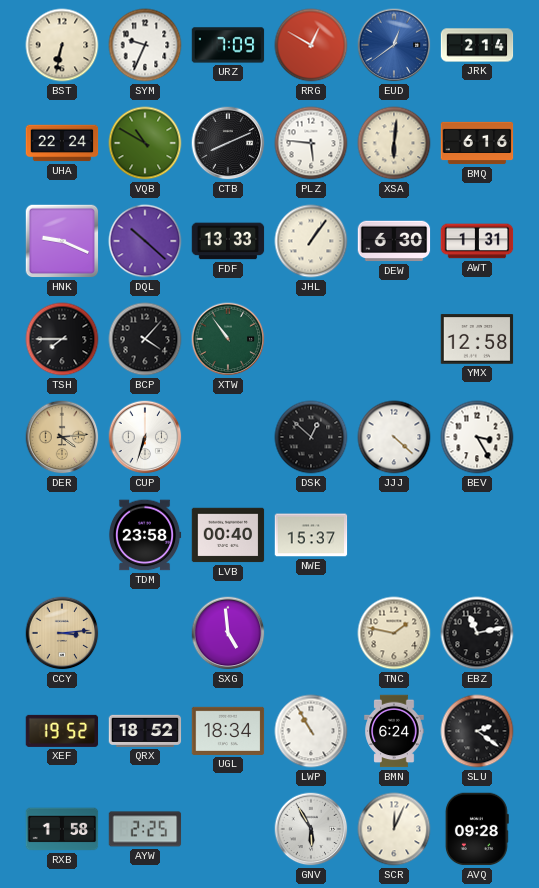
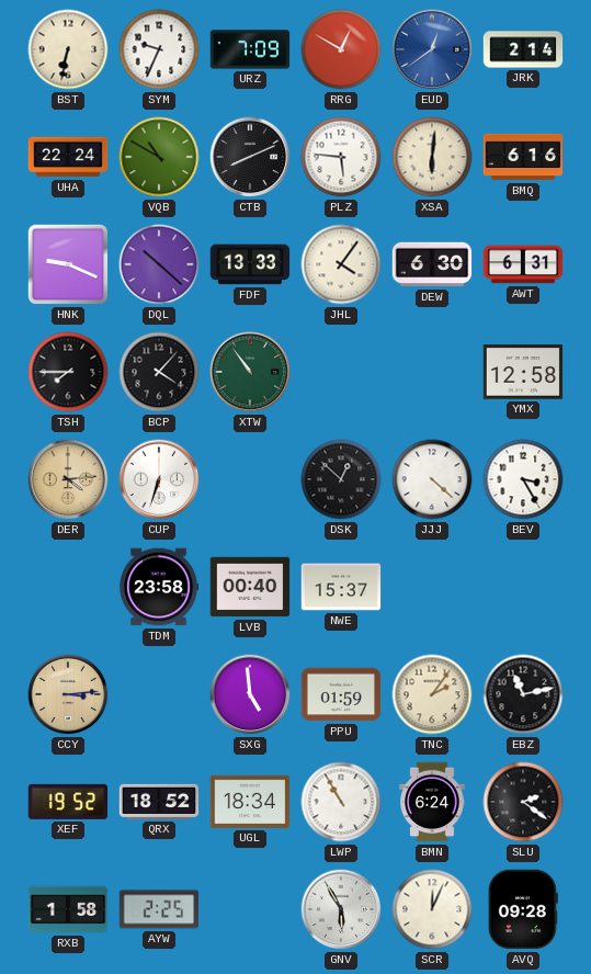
JHL: 1:06 -> 4:06
AWT: 1:31 -> 6:31
PPU: none -> 01:59
TNC: 1:47 -> 2:06
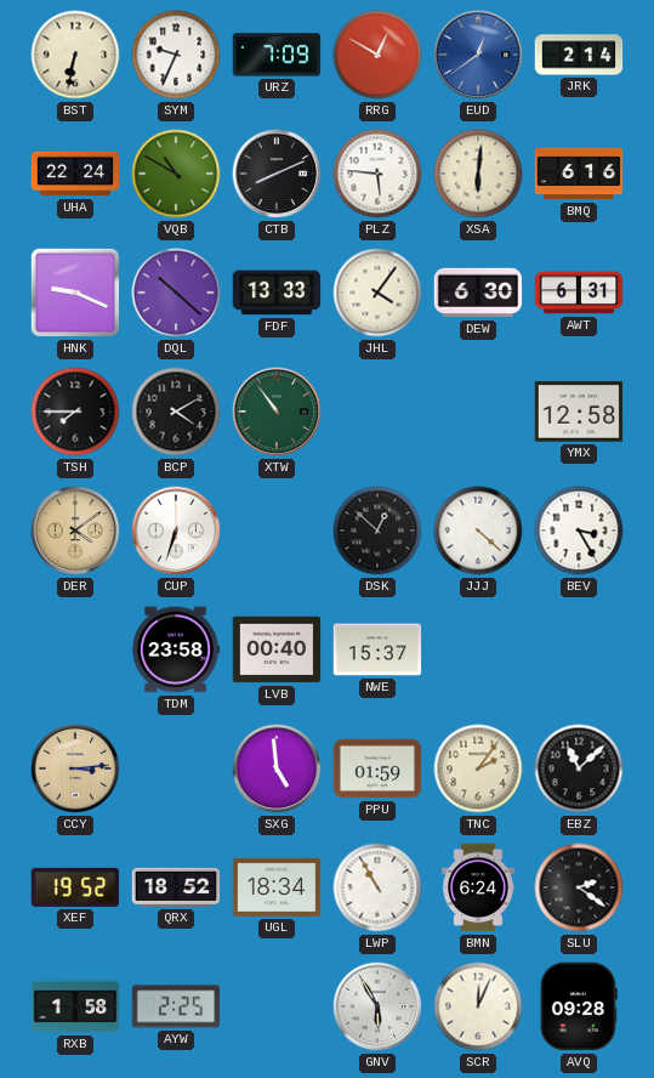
BCP: 4:07 -> 4:10
DER: 4:14 -> 4:09
EBZ: 11:13 -> 11:08
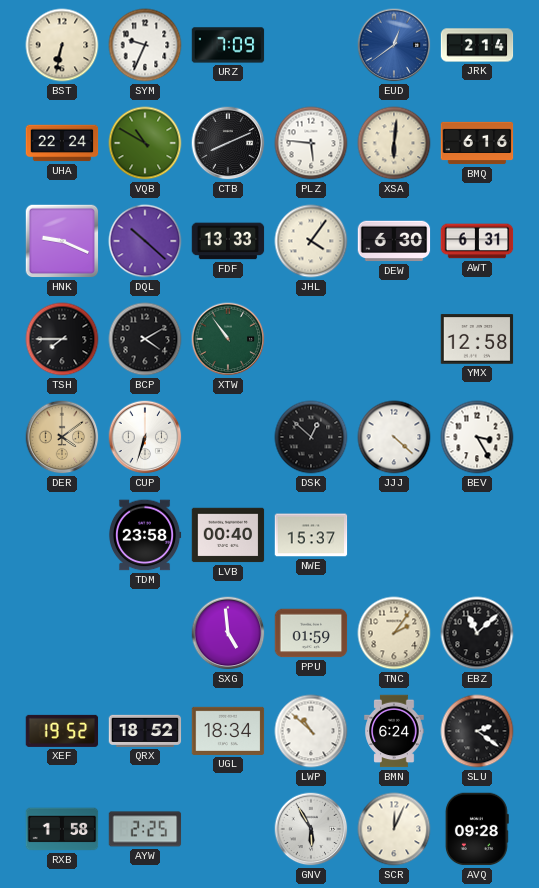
RRG: 12:50 -> none
CCY: 3:14 -> none
LWP: 10:55 -> 10:52
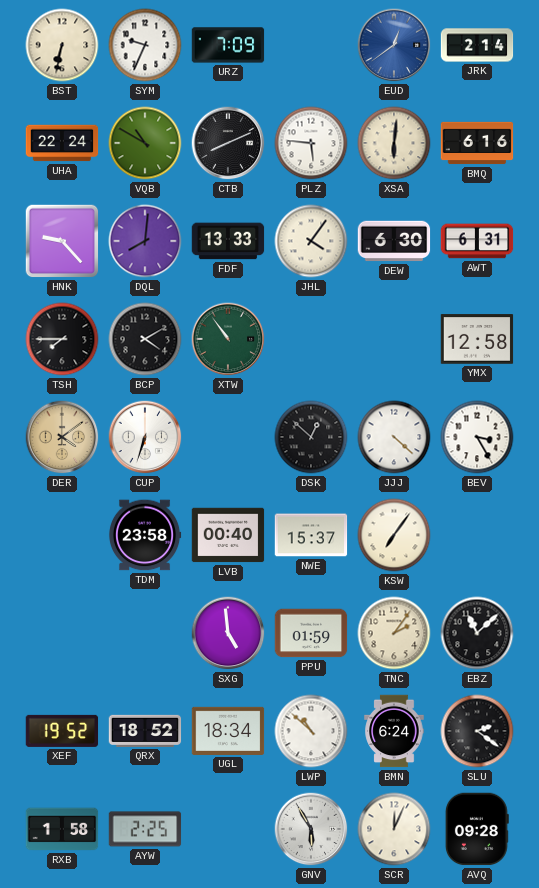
HNK: 9:19 -> 9:23
DQL: 10:22 -> 8:01
KSW: none -> 7:06
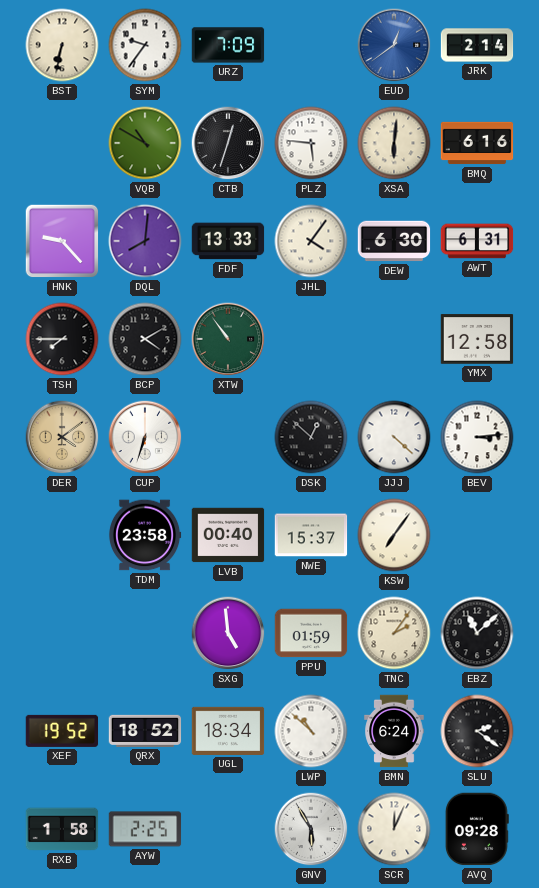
SYM: 9:34 -> 9:36
UHA: 22:24 -> none
CTB: 8:11 -> 12:33
BEV: 3:25 -> 3:14
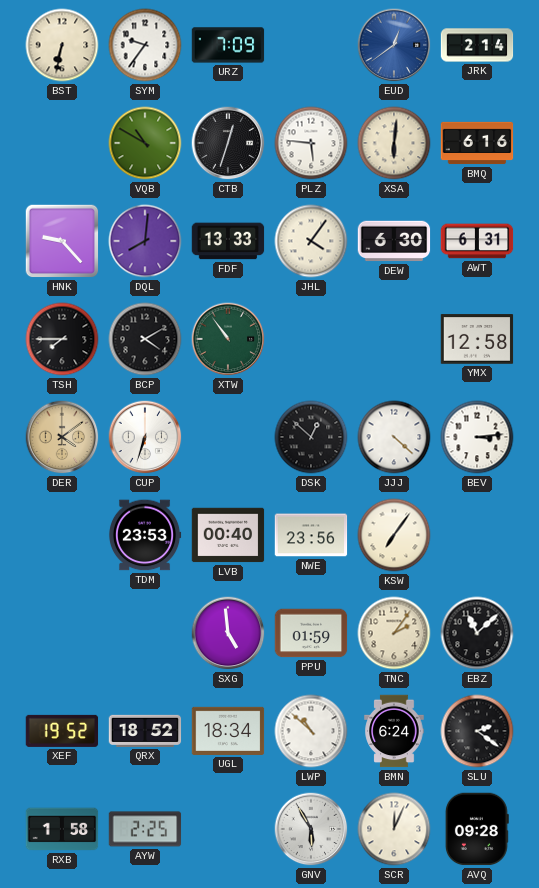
TDM: 23:58 -> 23:53
NWE: 15:37 -> 23:56
